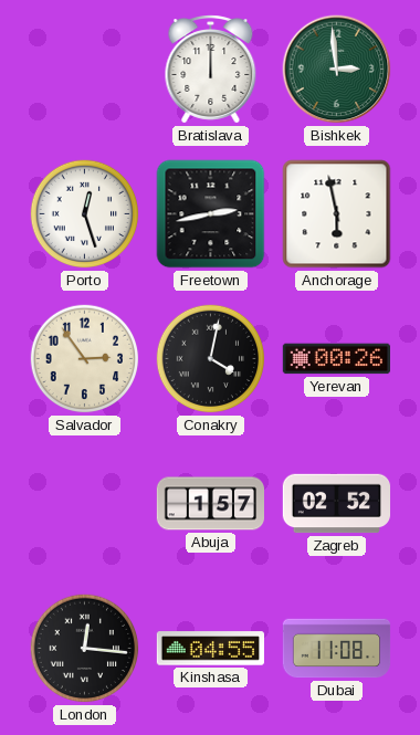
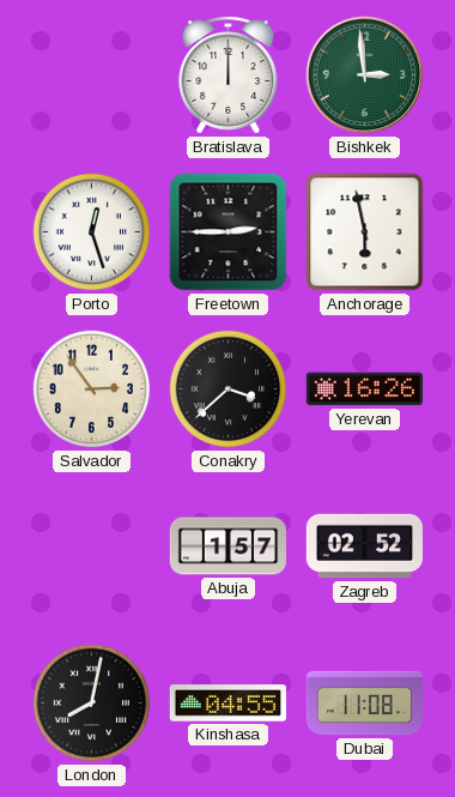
Freetown: 2:43 -> 2:45
Conakry: 4:02 -> 3:38
Yerevan: 00:26 -> 16:26
London: 12:16 -> 8:02
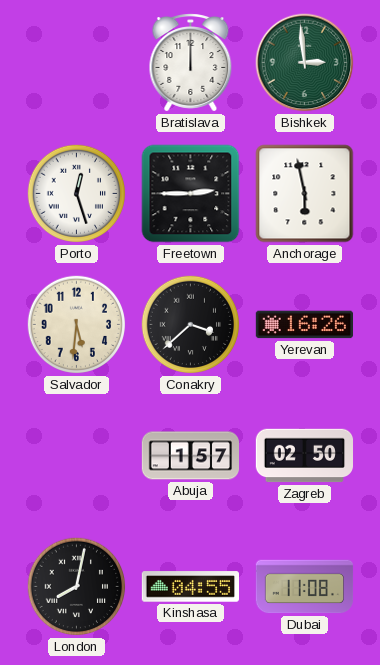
Salvador: 2:54 -> 5:31
Zagreb: 02:52 -> 02:50
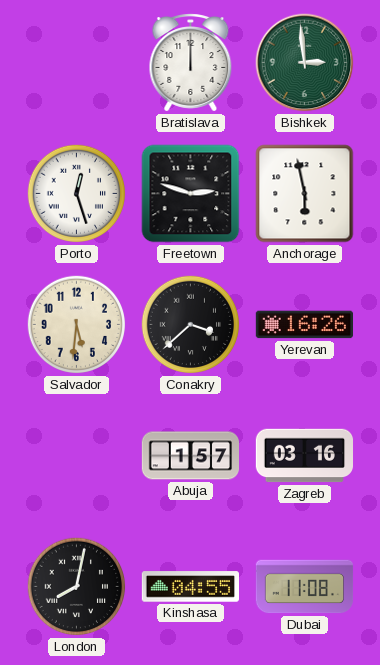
Freetown: 2:45 -> 2:48
Zagreb: 02:50 -> 03:16
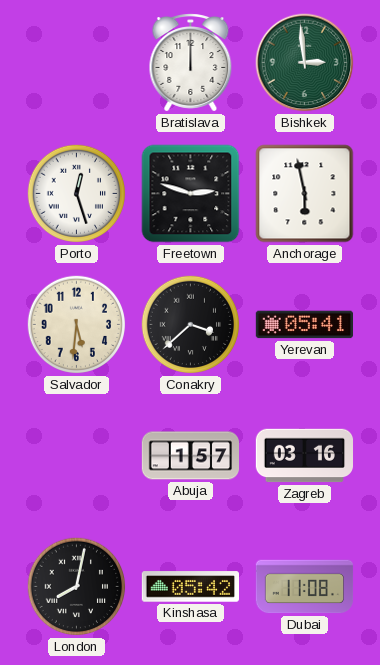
Yerevan: 16:26 -> 05:41
Kinshasa: 04:55 -> 05:42
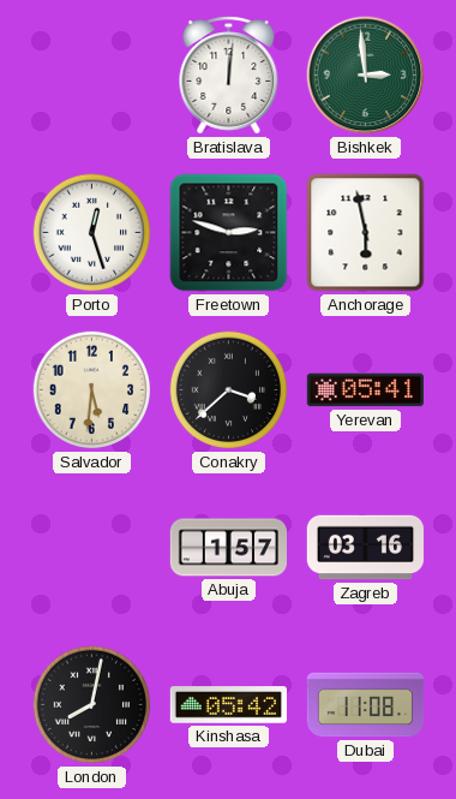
Bratislava: 12:00 -> 12:01
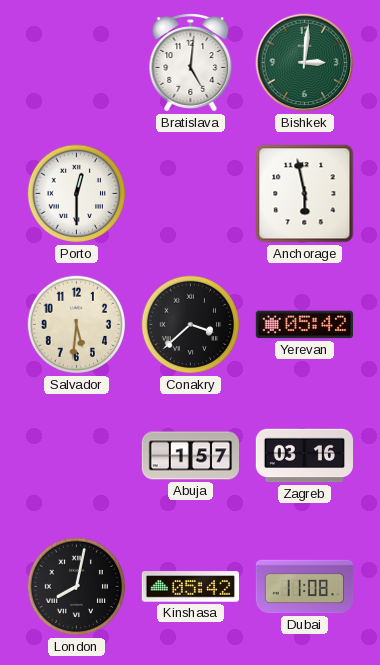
Bratislava: 12:01 -> 5:01
Bishkek: 2:59 -> 3:01
Porto: 12:27 -> 12:30
Freetown: 2:48 -> none
Yerevan: 05:41 -> 05:42
